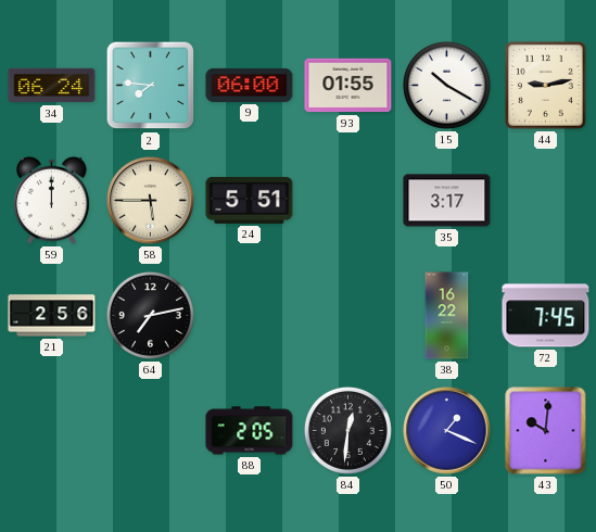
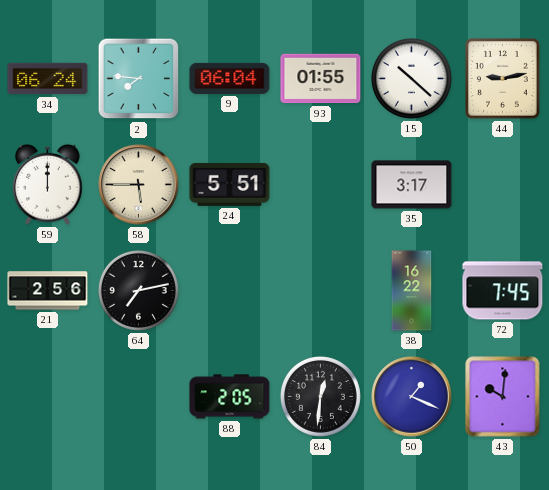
9: 06:00 -> 06:04
15: 10:20 -> 10:22
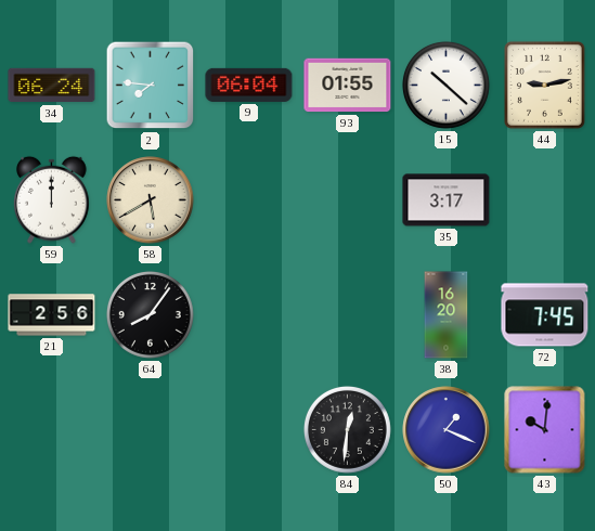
58: 5:45 -> 5:40
24: 5:51 -> none
64: 7:13 -> 8:06
38: 16:22 -> 16:20
88: 2:05 -> none
